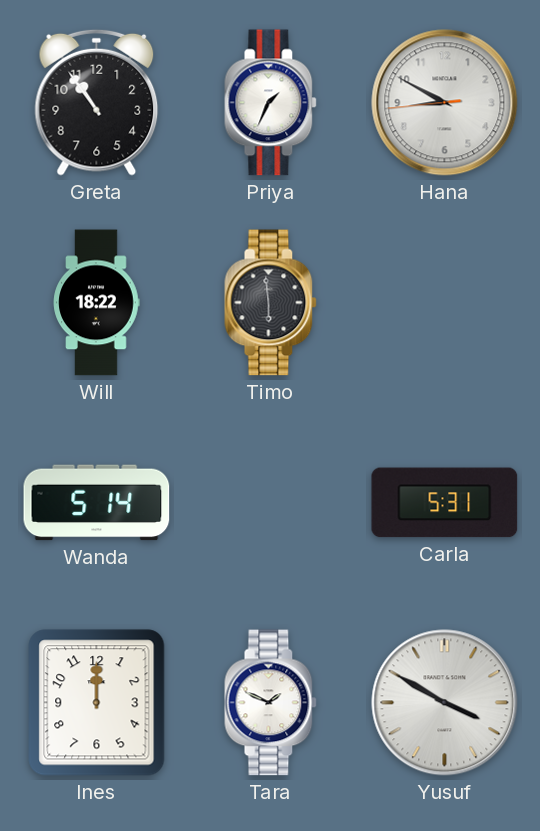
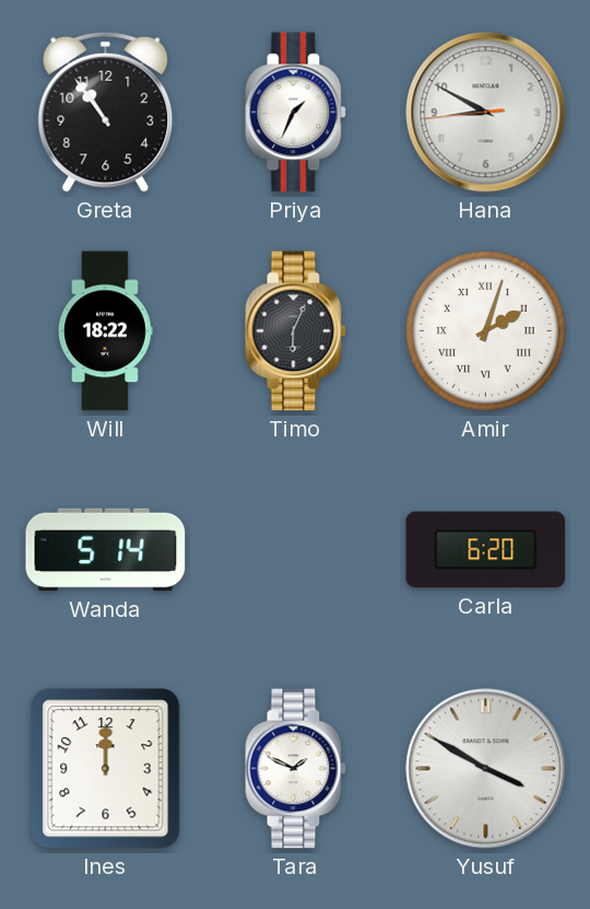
Timo: 5:59 -> 6:04
Amir: none -> 2:03
Carla: 5:31 -> 6:20
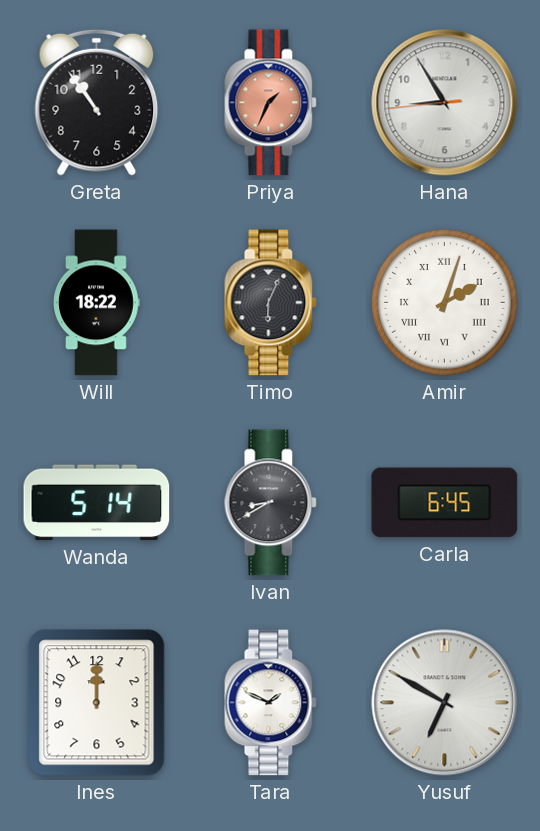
Priya dial: white -> salmon
Hana: 8:49 -> 8:54
Ivan: none -> 8:40
Carla: 6:20 -> 6:45
Yusuf: 3:50 -> 6:50
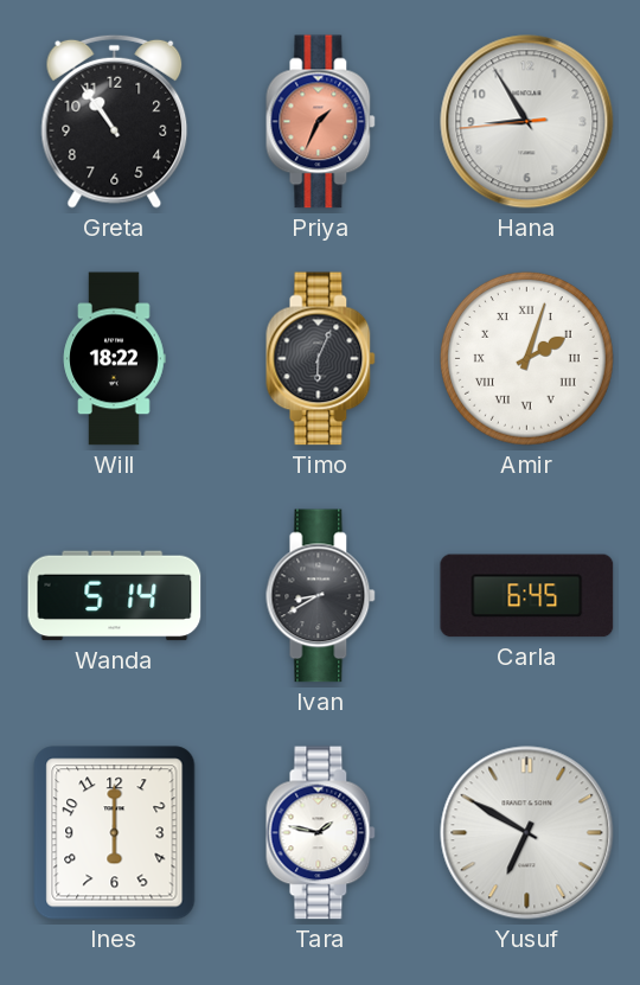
Ines: 12:00 -> 6:00
Tara: 1:49 -> 1:47
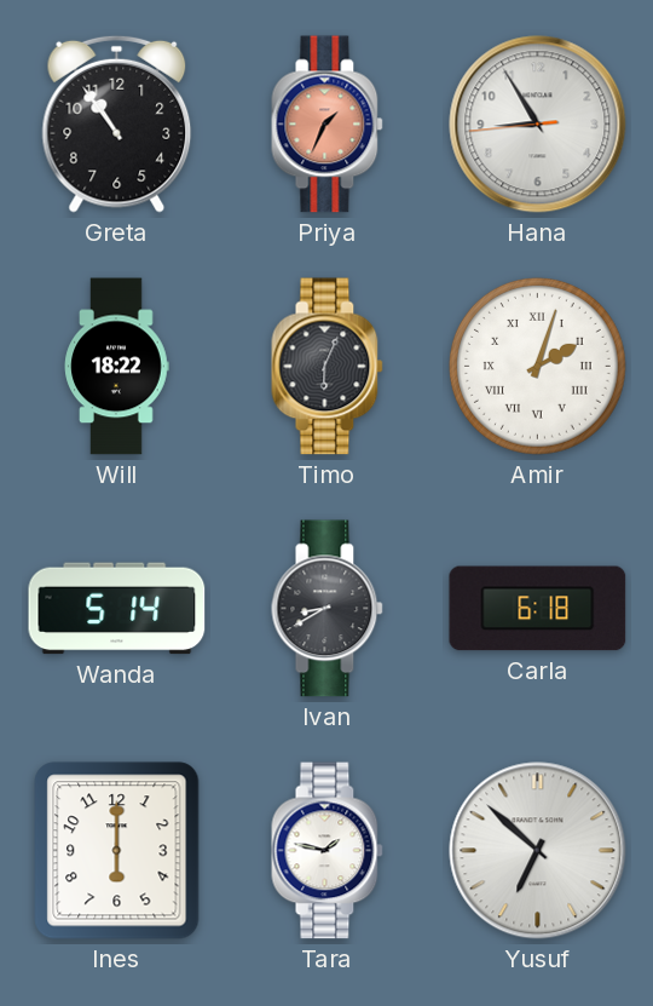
Carla: 6:45 -> 6:18
Yusuf: 6:50 -> 6:52
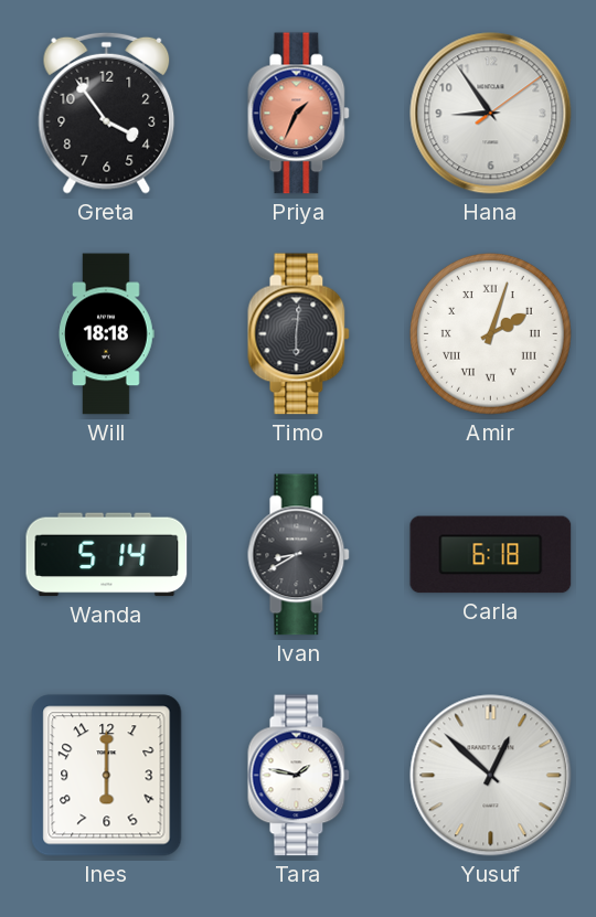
Greta: 10:54 -> 3:54
Hana: 8:54:44 -> 8:54:09
Will: 18:22 -> 18:18
Timo: 6:04 -> 6:01
Yusuf: 6:52 -> 12:52
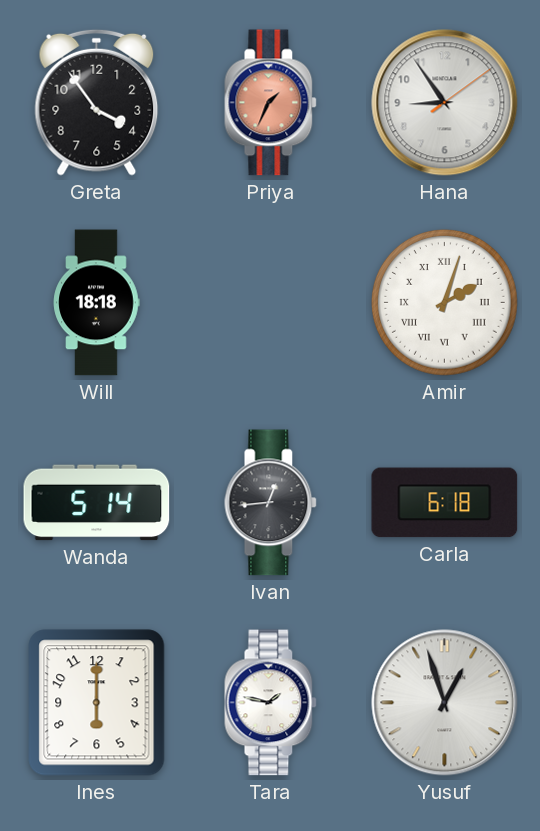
Timo: 6:01 -> none
Ivan: 8:40 -> 12:44
Yusuf: 12:52 -> 12:57
